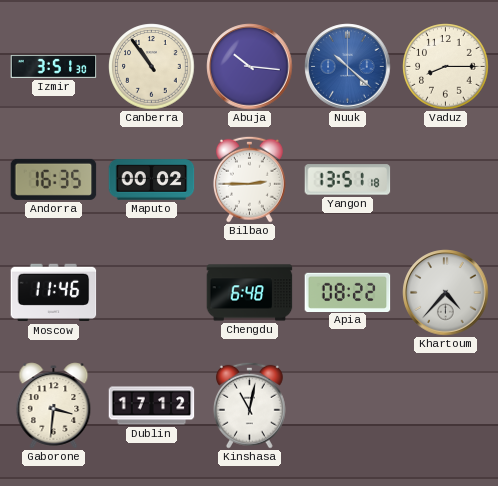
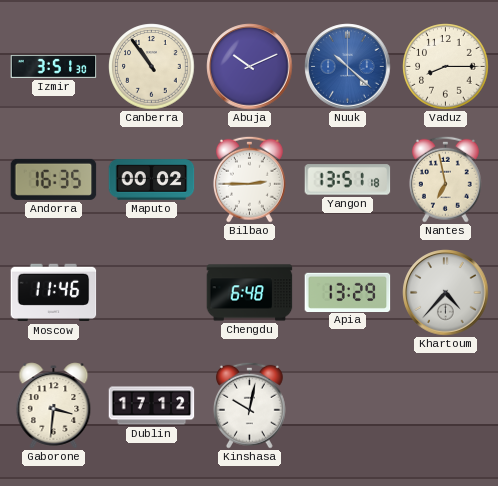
Abuja: 10:16 -> 10:11
Nantes: none -> 6:58
Apia: 08:22 -> 13:29
Kinshasa: 11:02 -> 10:02
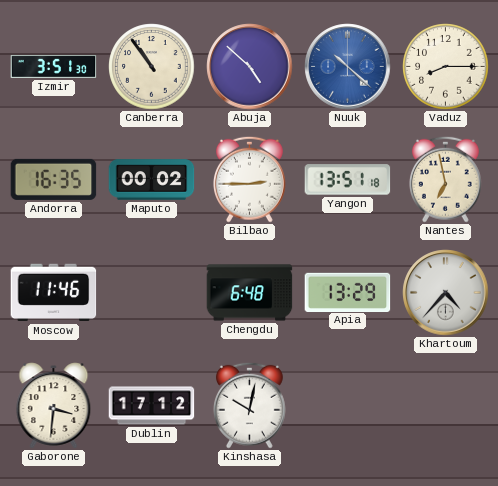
Abuja: 10:11 -> 4:52
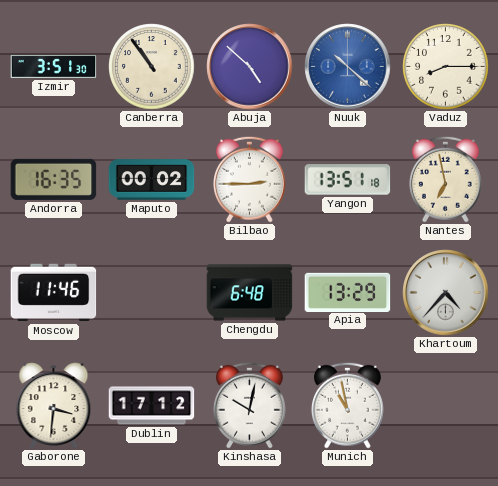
Munich: none -> 10:58
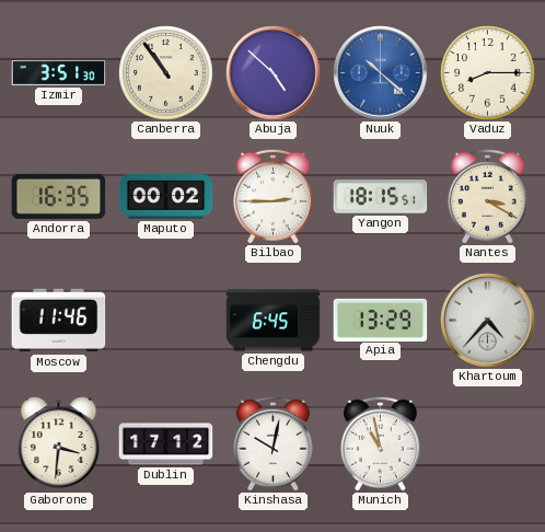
Yangon: 13:51 -> 18:15
Nantes: 6:58 -> 3:20
Chengdu: 6:48 -> 6:45
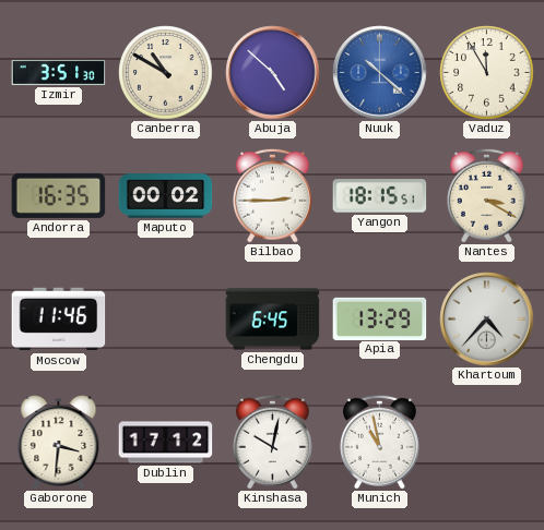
Canberra: 10:54 -> 10:50
Vaduz: 8:15 -> 11:55
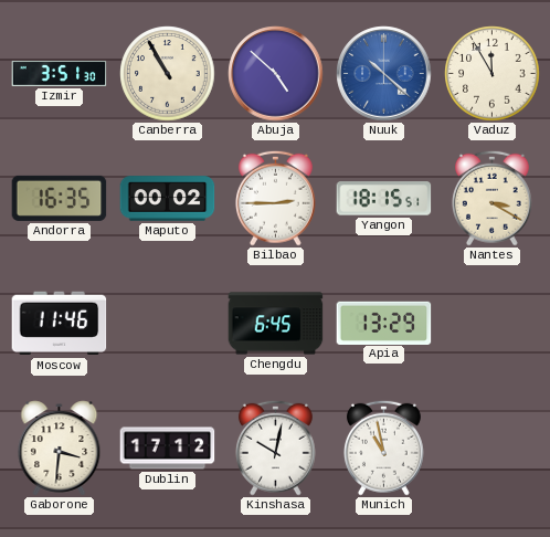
Canberra: 10:50 -> 10:55
Khartoum: 4:37 -> none
